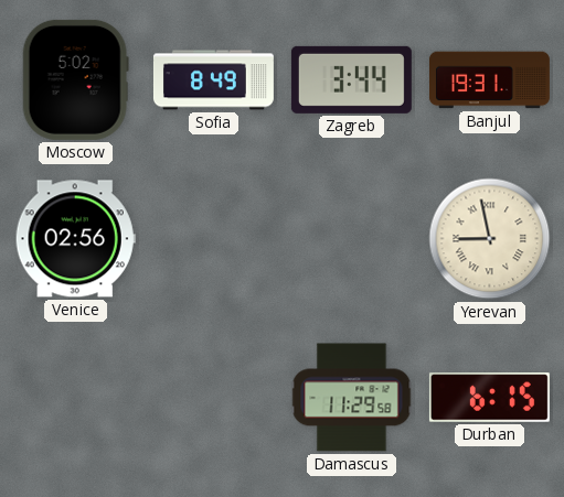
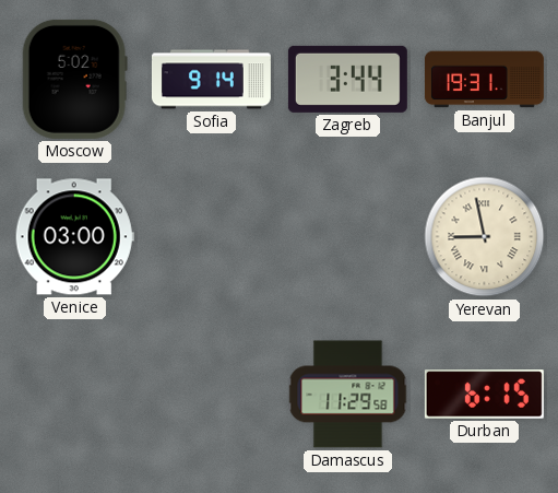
Sofia: 8:49 -> 9:14
Venice: 02:56 -> 03:00
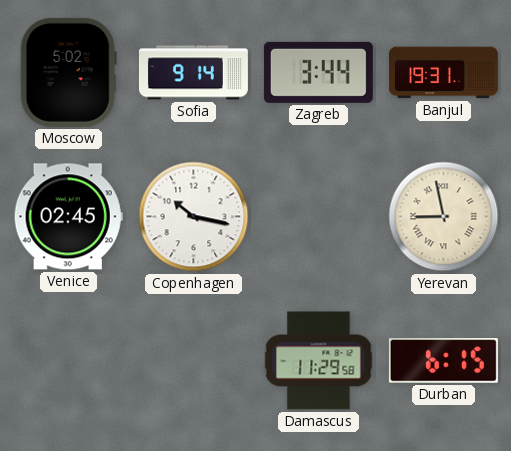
Venice: 03:00 -> 02:45
Copenhagen: none -> 10:17
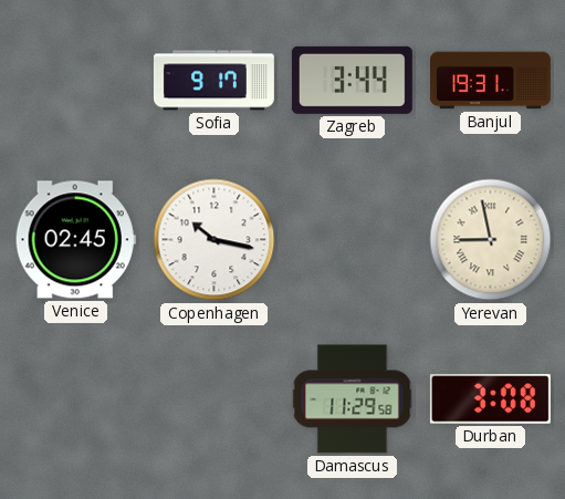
Moscow: 5:02 -> none
Sofia: 9:14 -> 9:17
Durban: 6:15 -> 3:08
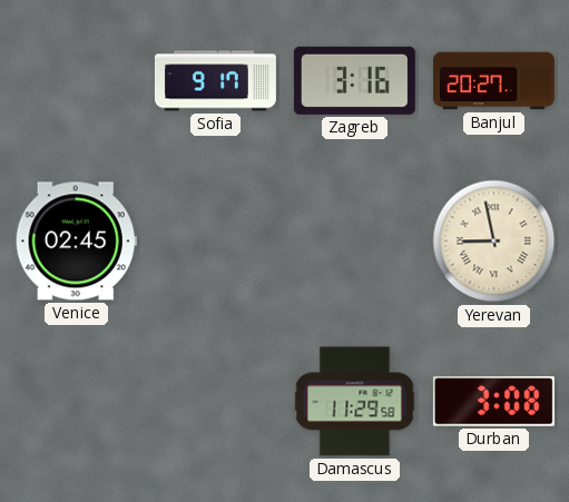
Zagreb: 3:44 -> 3:16
Banjul: 19:31 -> 20:27
Copenhagen: 10:17 -> none
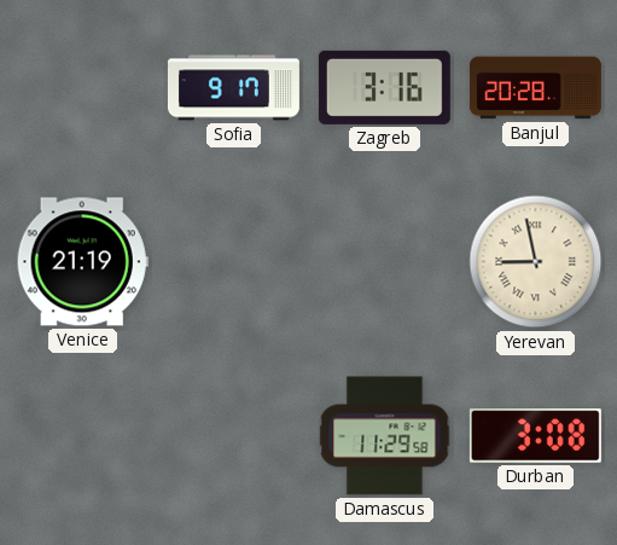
Banjul: 20:27 -> 20:28
Venice: 02:45 -> 21:19
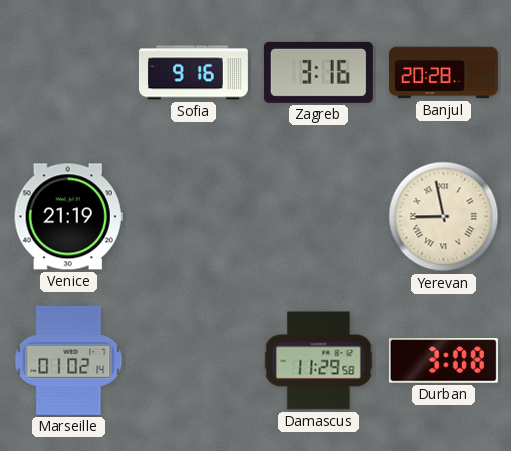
Sofia: 9:17 -> 9:16
Marseille: none -> 01:02
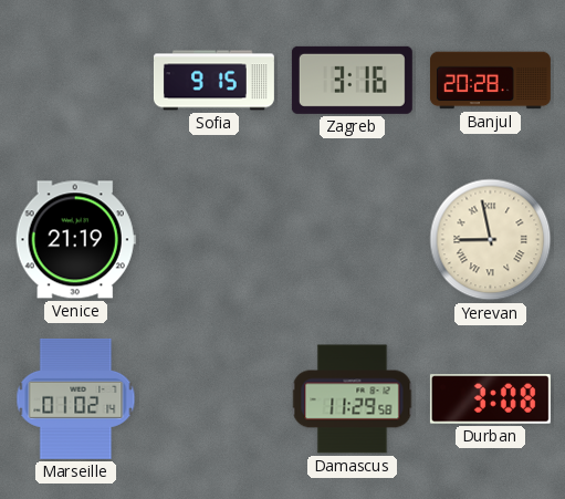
Sofia: 9:16 -> 9:15
